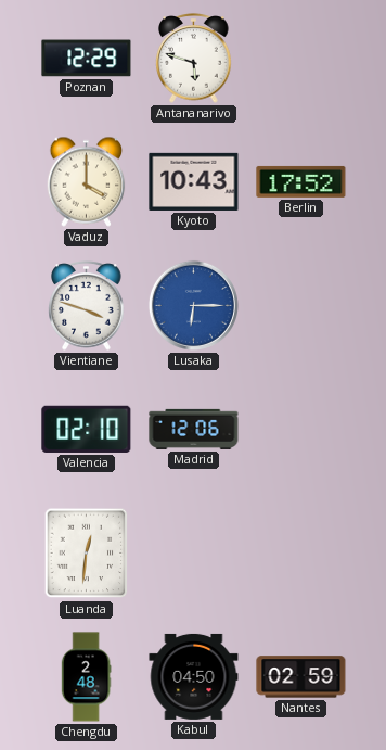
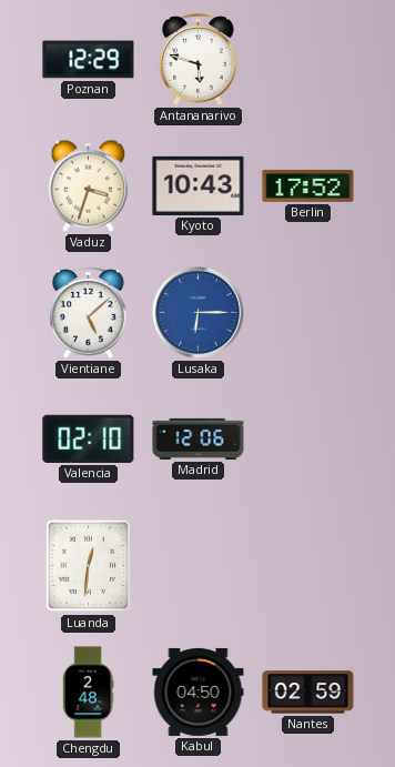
Vaduz: 4:00 -> 3:33
Vientiane: 3:48 -> 5:08
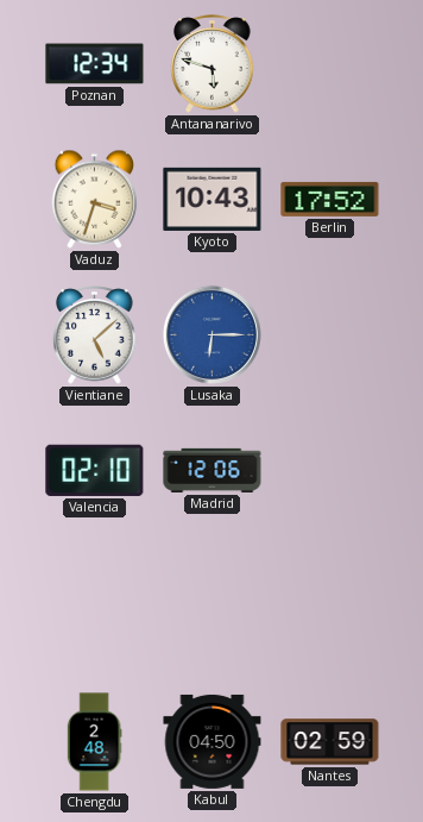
Poznan: 12:29 -> 12:34
Luanda: 12:31 -> none
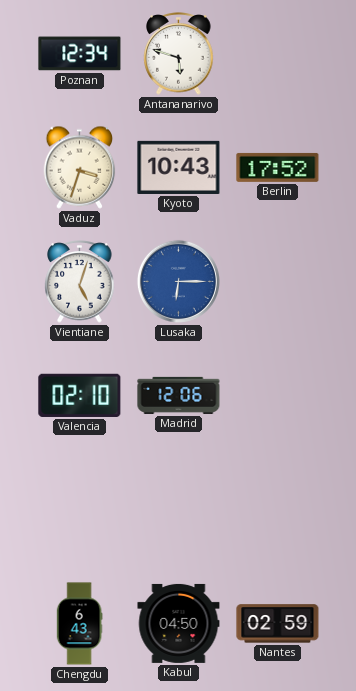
Vientiane: 5:08 -> 5:03
Chengdu: 2:48 -> 6:43
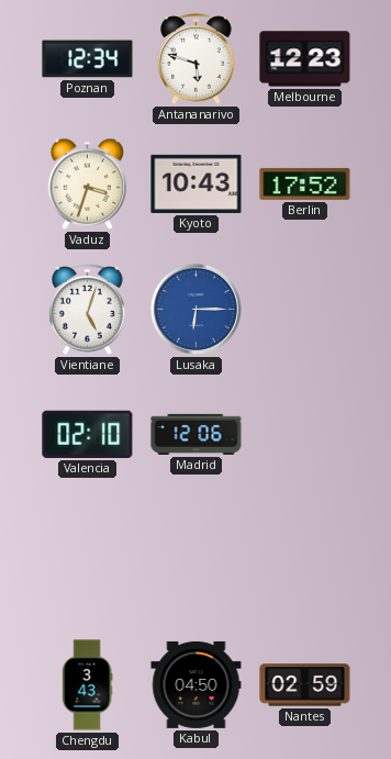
Melbourne: none -> 12:23
Chengdu: 6:43 -> 3:43
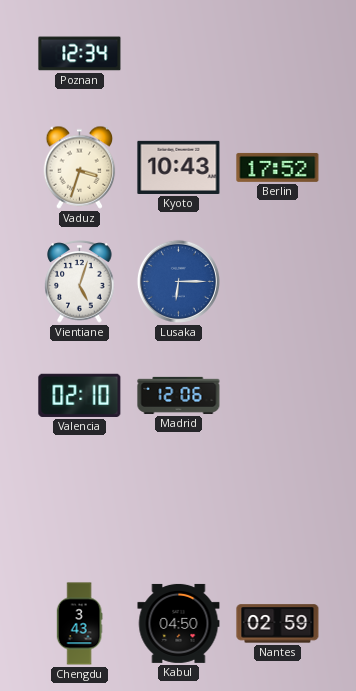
Antananarivo: 5:48 -> none
Melbourne: 12:23 -> none
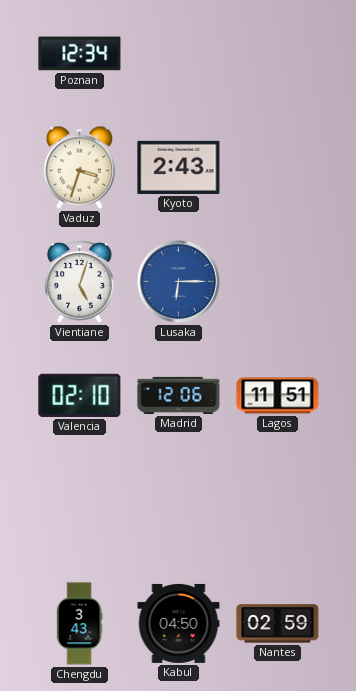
Kyoto: 10:43 -> 2:43
Berlin: 17:52 -> none
Lagos: none -> 11:51
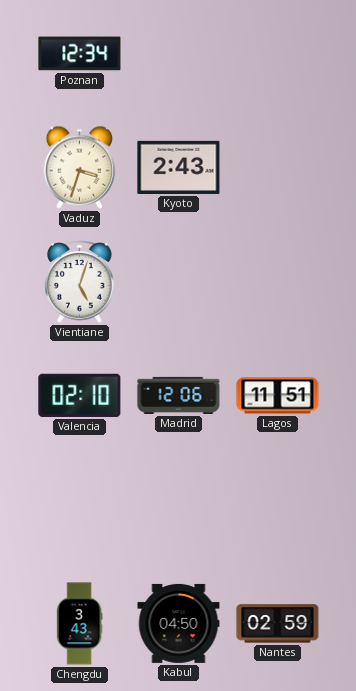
Lusaka: 6:15 -> none
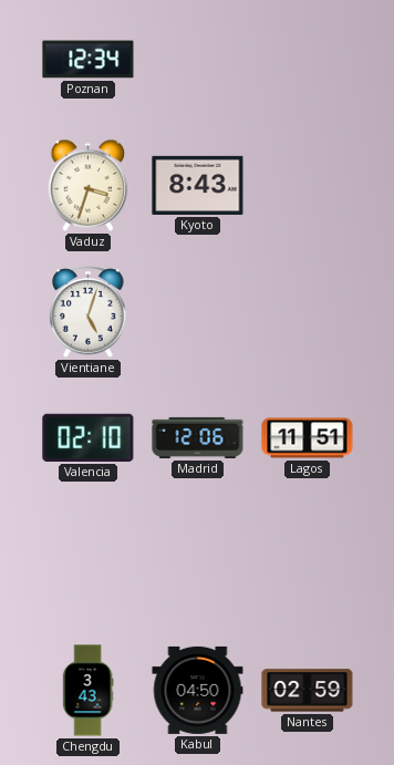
Kyoto: 2:43 -> 8:43
